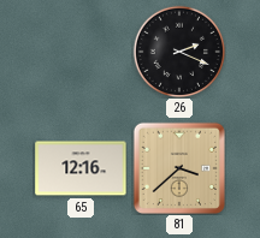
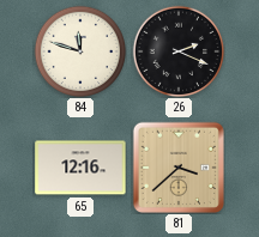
84: none -> 11:48
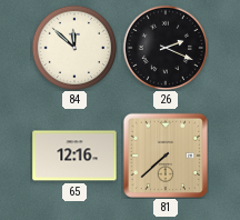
84: 11:48 -> 11:52
81: 3:38 -> 7:38
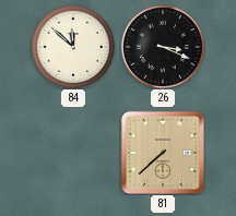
26: 2:19 -> 3:19
65: 12:16 -> none
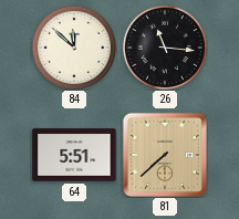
26: 3:19 -> 11:16
64: none -> 5:51
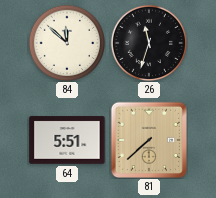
26: 11:16 -> 11:33
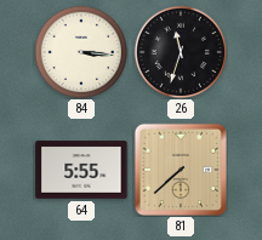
84: 11:52 -> 3:16
64: 5:51 -> 5:55
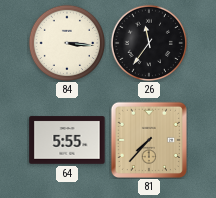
26: 11:33 -> 11:36
81: 7:38 -> 7:37
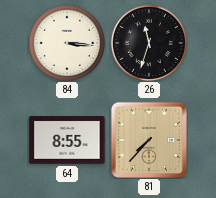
26: 11:36 -> 11:33
64: 5:55 -> 8:55
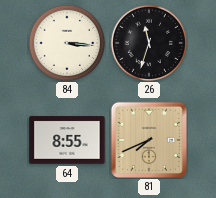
81: 7:37 -> 7:41
